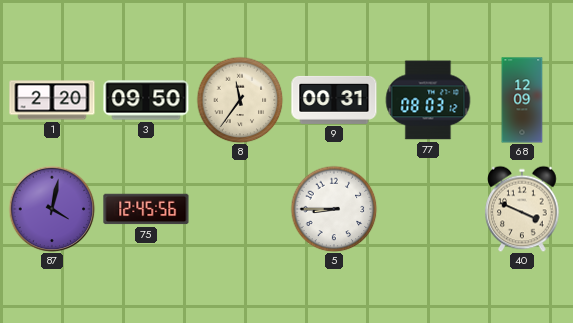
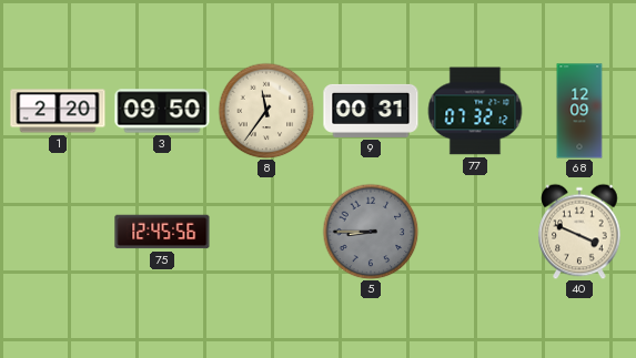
77: 08:03 -> 07:32
87: 4:02 -> none
5 dial: white -> grey
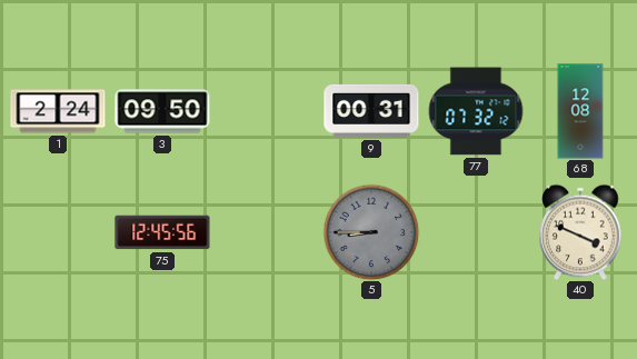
1: 2:20 -> 2:24
8: 11:36 -> none
68: 12:09 -> 12:08
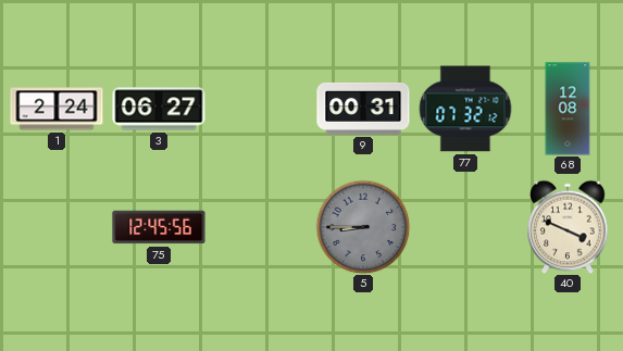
3: 09:50 -> 06:27
